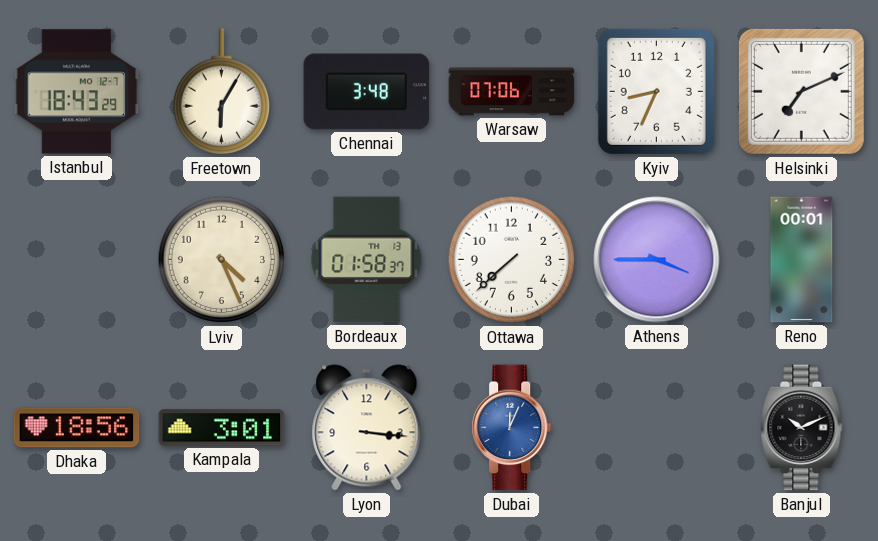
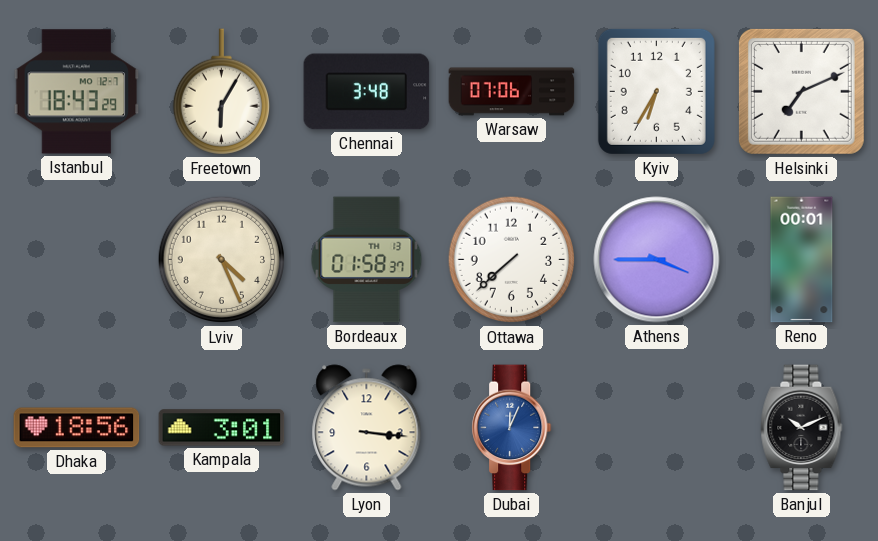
Kyiv: 8:34 -> 6:35
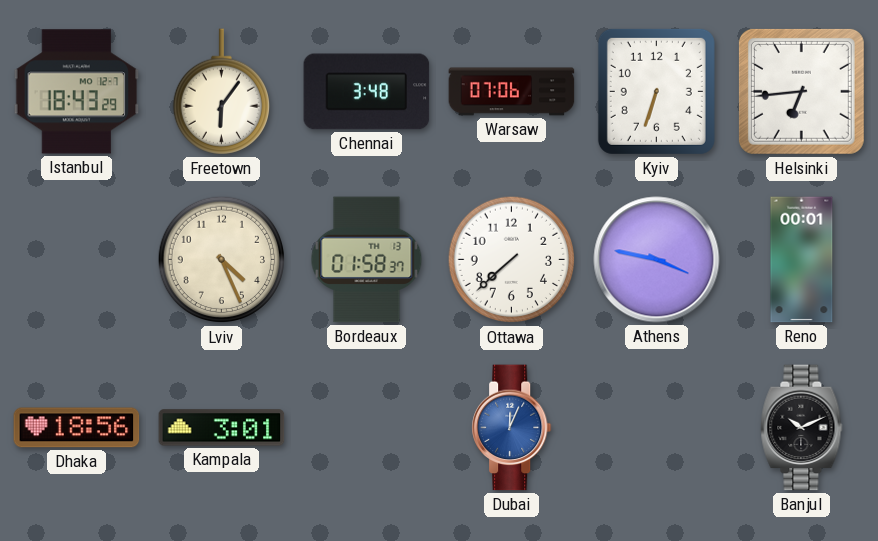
Freetown: 6:05 -> 6:06
Kyiv: 6:35 -> 6:33
Helsinki: 7:11 -> 6:44
Athens: 3:45 -> 3:47
Lyon: 3:16 -> none
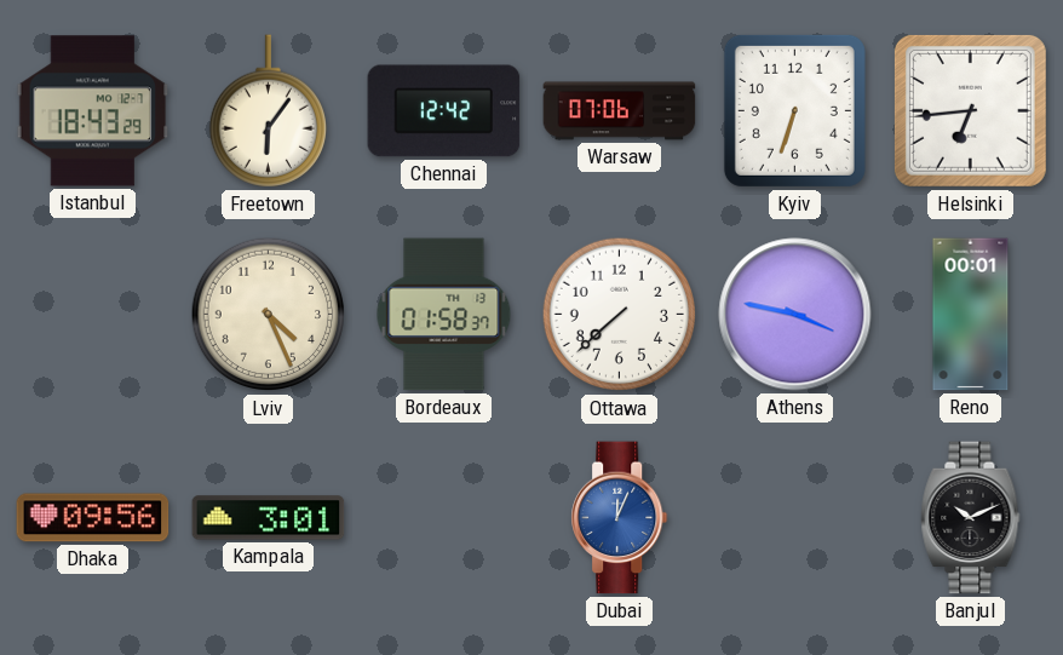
Chennai: 3:48 -> 12:42
Dhaka: 18:56 -> 09:56
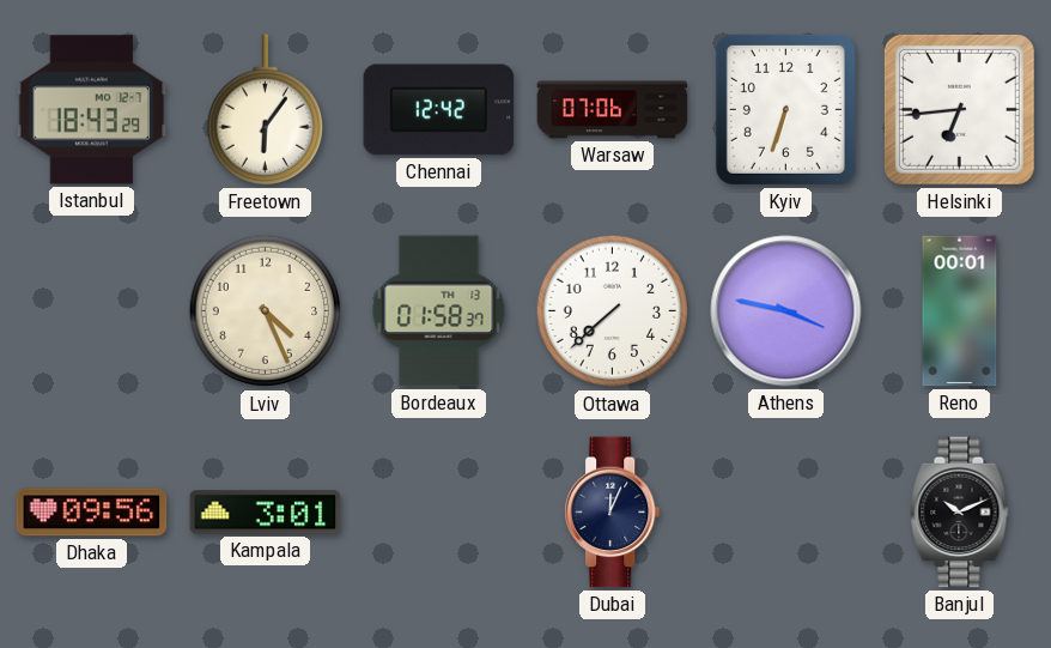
Dubai dial: blue -> navy
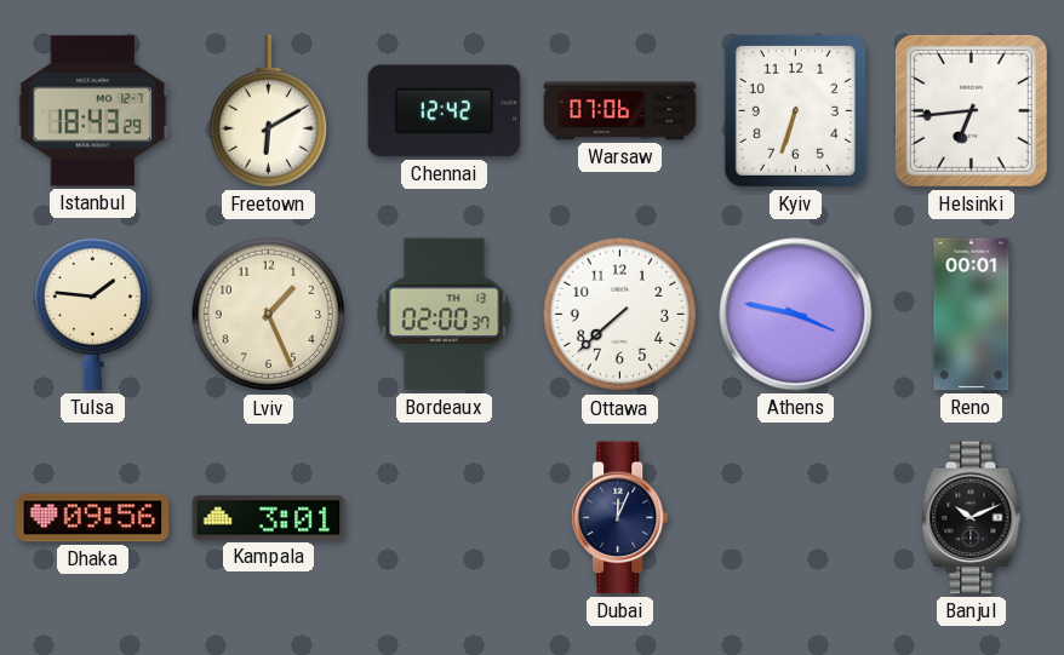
Freetown: 6:06 -> 6:10
Tulsa: none -> 1:46
Lviv: 4:26 -> 1:26
Bordeaux: 01:58 -> 02:00
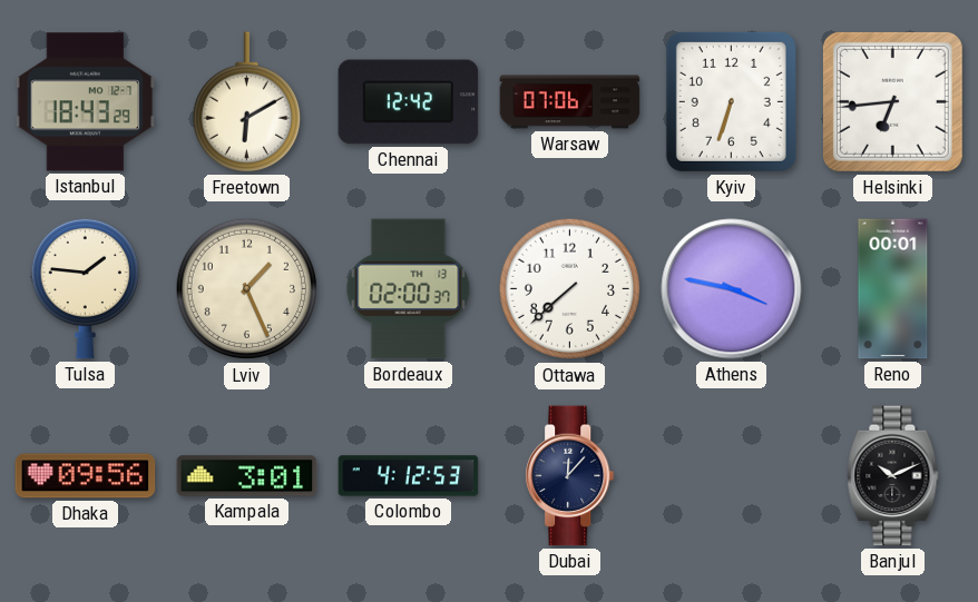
Colombo: none -> 4:12
Dubai: 12:04 -> 12:07
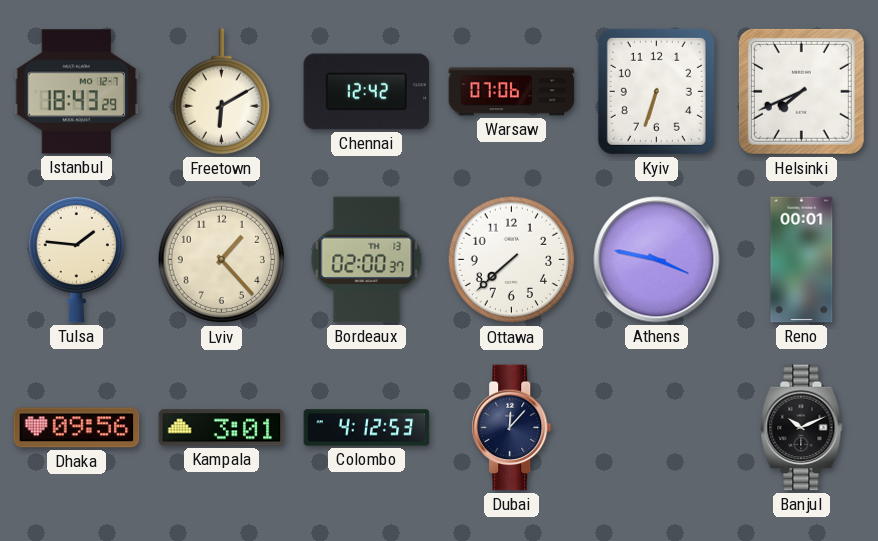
Helsinki: 6:44 -> 7:41
Lviv: 1:26 -> 1:23
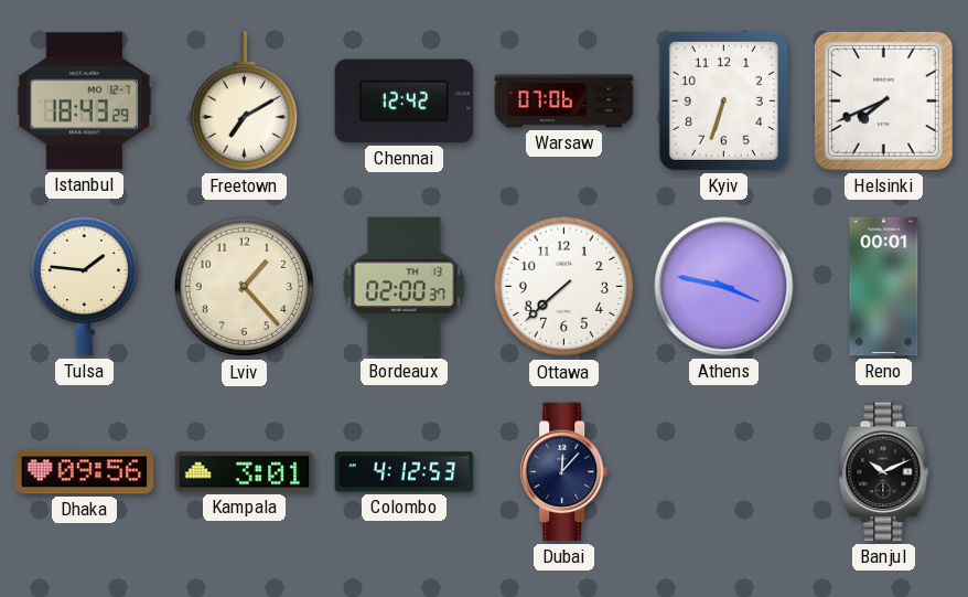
Freetown: 6:10 -> 7:10
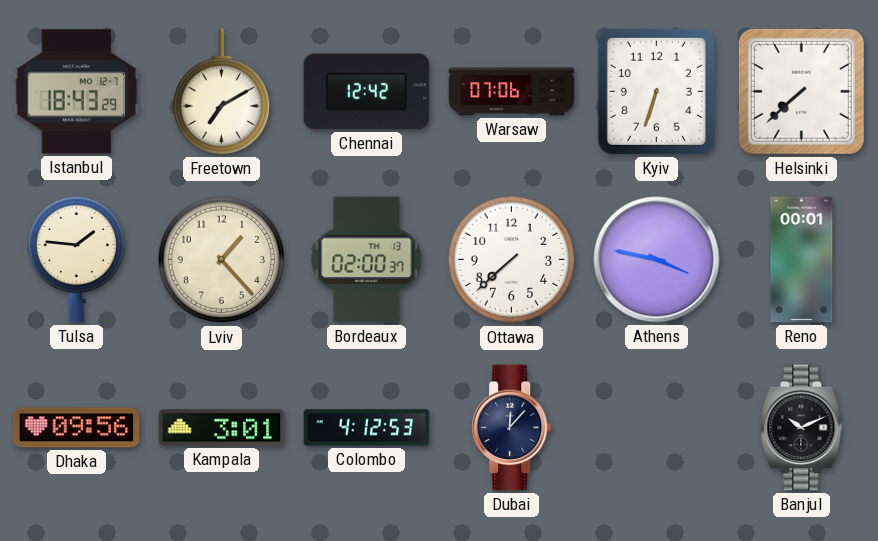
Helsinki: 7:41 -> 7:38
